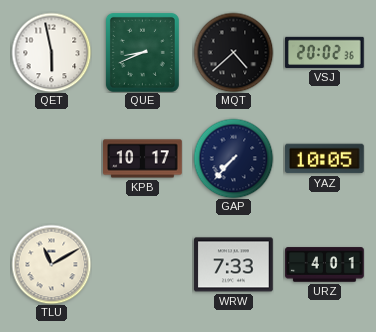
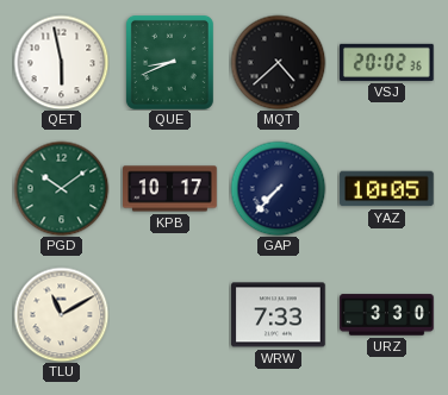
PGD: none -> 10:09
URZ: 4:01 -> 3:30
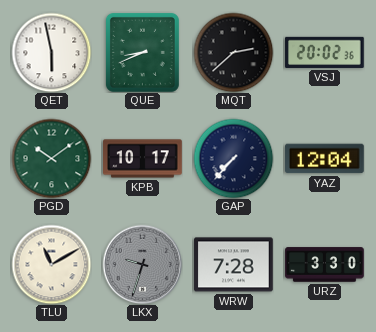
MQT: 4:38 -> 2:38
YAZ: 10:05 -> 12:04
LKX: none -> 9:33
WRW: 7:33 -> 7:28
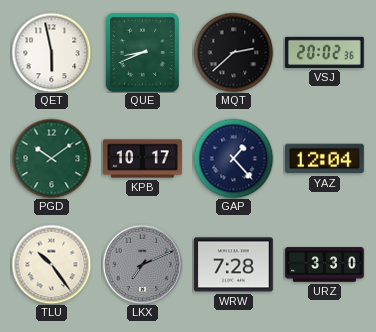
GAP: 7:37 -> 1:23
TLU: 11:10 -> 10:24
LKX: 9:33 -> 7:11
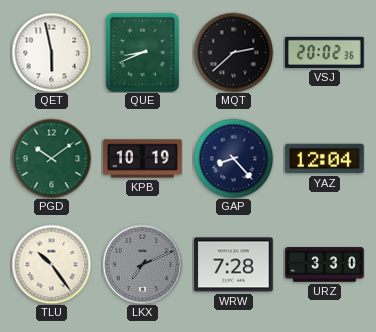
KPB: 10:17 -> 10:19
GAP: 1:23 -> 8:23
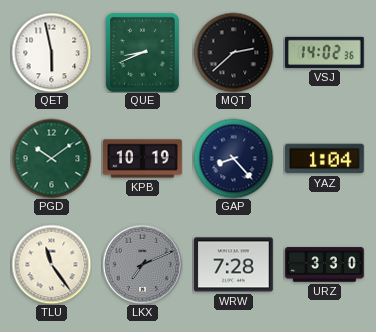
VSJ: 20:02 -> 14:02
YAZ: 12:04 -> 1:04
TLU: 10:24 -> 11:24
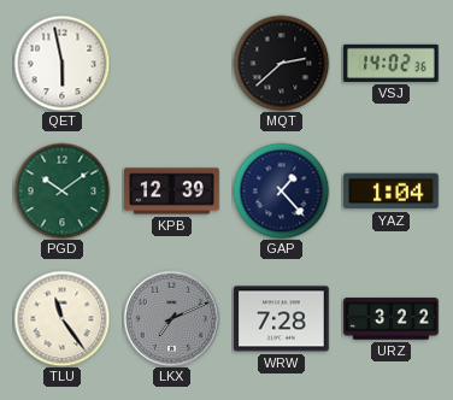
QUE: 8:41 -> none
KPB: 10:19 -> 12:39
GAP: 8:23 -> 1:23
URZ: 3:30 -> 3:22
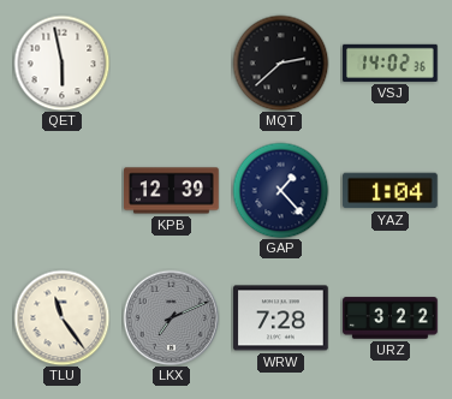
PGD: 10:09 -> none
